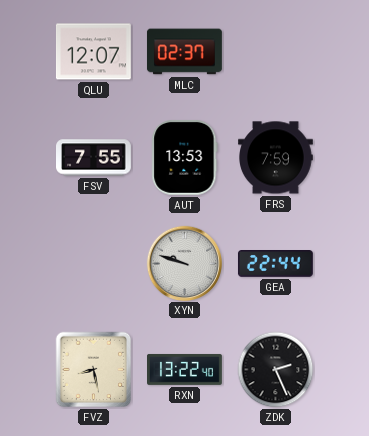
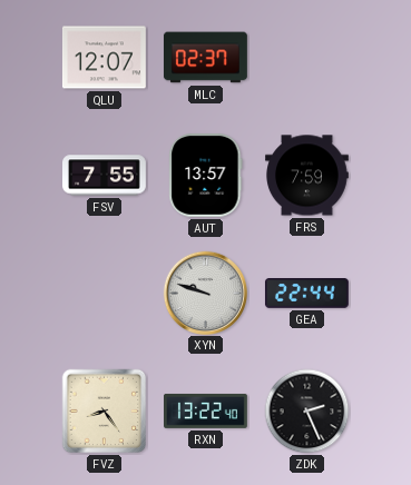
AUT: 13:53 -> 13:57
FVZ: 8:28 -> 8:24
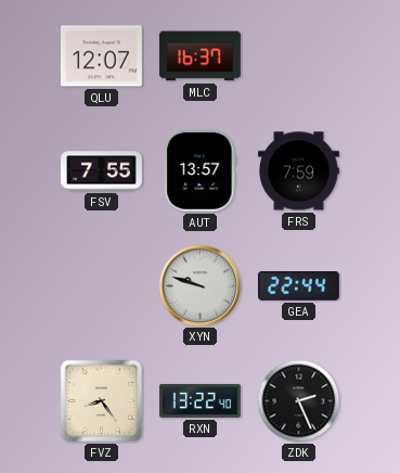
MLC: 02:37 -> 16:37
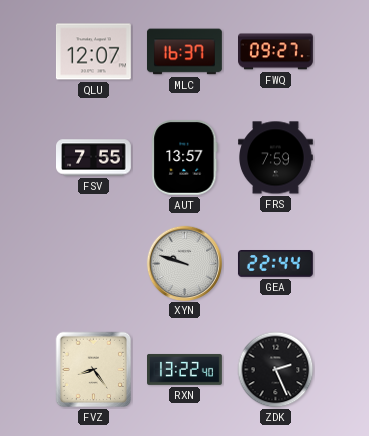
FWQ: none -> 09:27
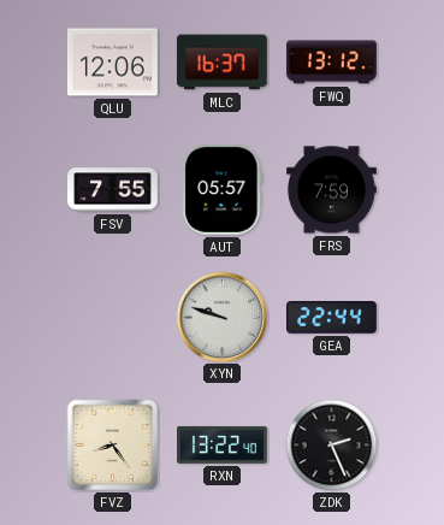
QLU: 12:07 -> 12:06
FWQ: 09:27 -> 13:12
AUT: 13:57 -> 05:57
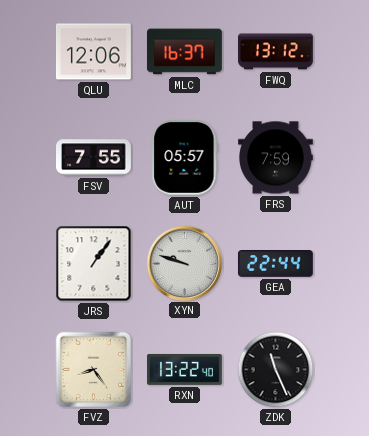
JRS: none -> 1:06
ZDK: 2:26 -> 11:26
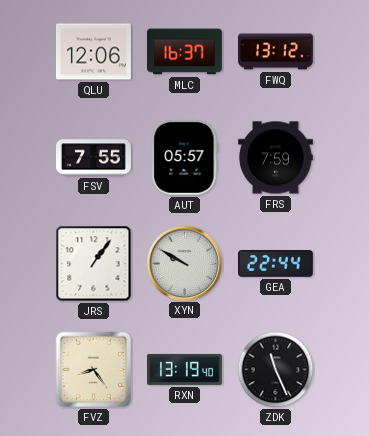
XYN: 9:48 -> 9:50
RXN: 13:22 -> 13:19
